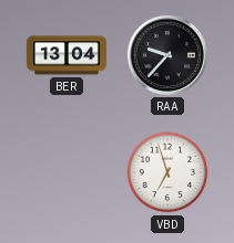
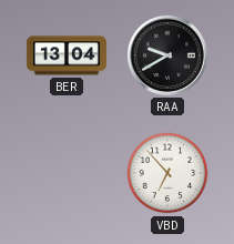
RAA: 9:37 -> 9:40
VBD: 6:57 -> 6:53
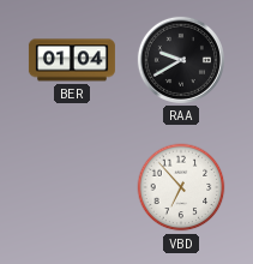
BER: 13:04 -> 01:04
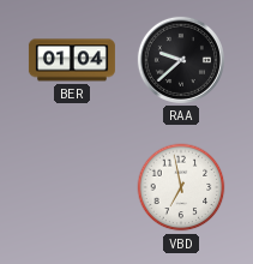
RAA: 9:40 -> 9:38
VBD: 6:53 -> 6:58
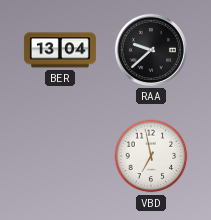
BER: 01:04 -> 13:04
